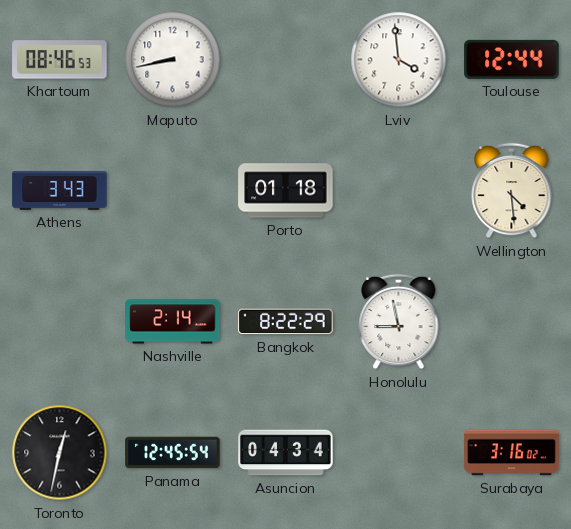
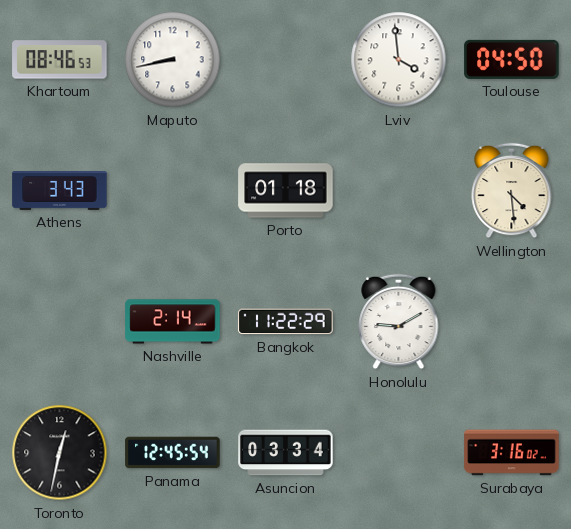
Toulouse: 12:44 -> 04:50
Bangkok: 8:22 -> 11:22
Honolulu: 8:58 -> 9:10
Asuncion: 04:34 -> 03:34
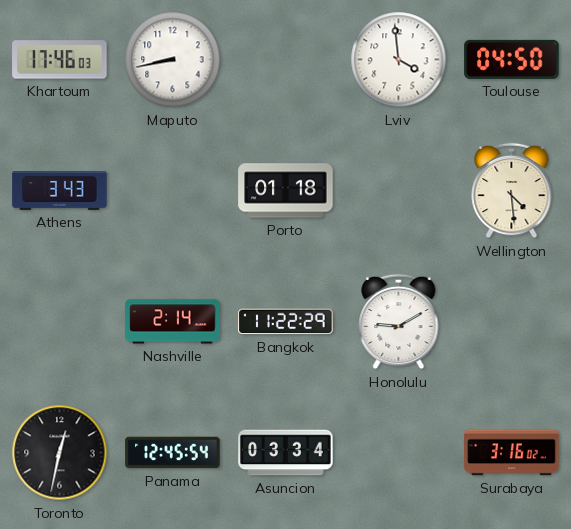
Khartoum: 08:46 -> 17:46
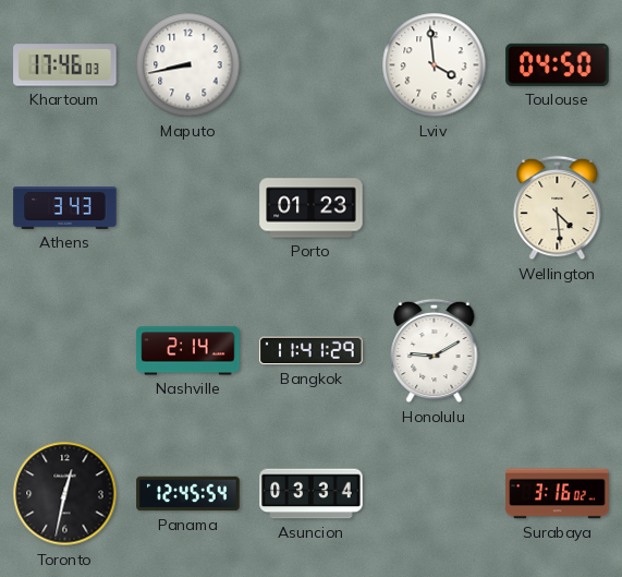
Porto: 01:18 -> 01:23
Bangkok: 11:22 -> 11:41
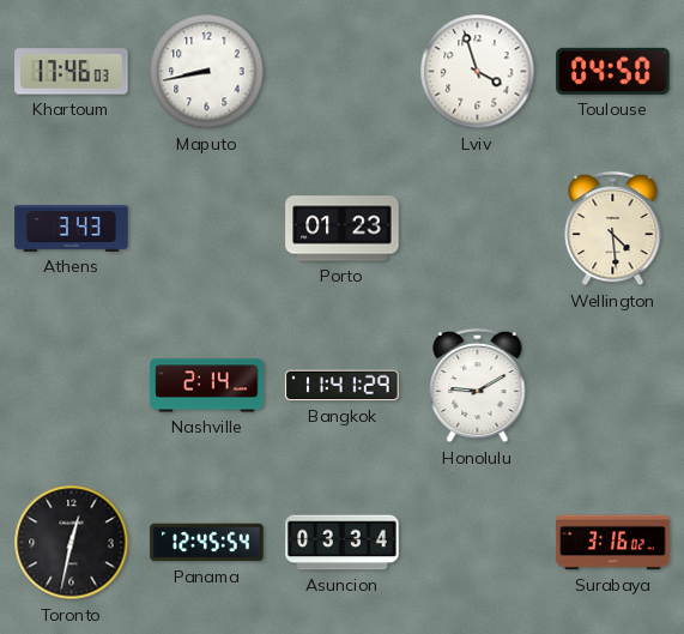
Lviv: 3:59 -> 3:57
